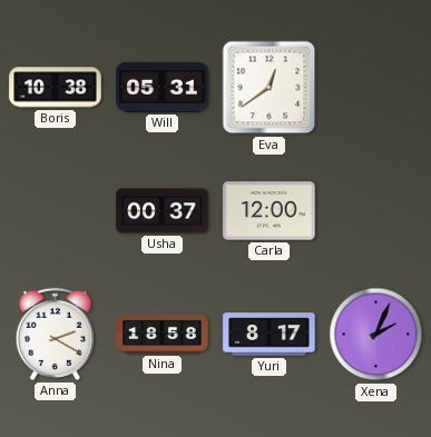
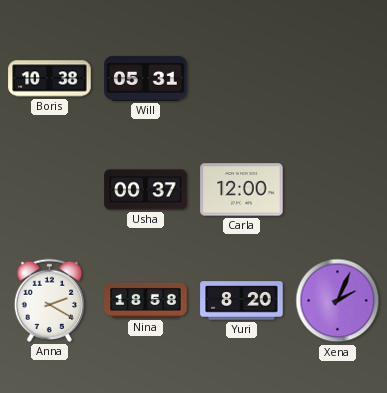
Eva: 12:39 -> none
Yuri: 8:17 -> 8:20
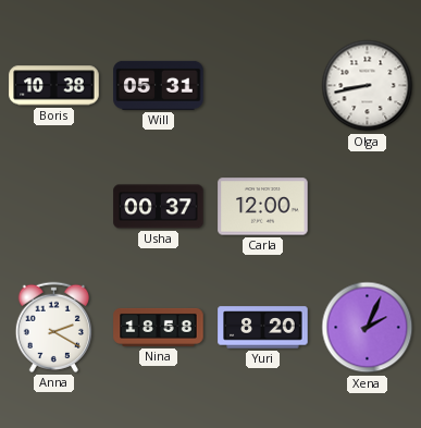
Olga: none -> 8:43
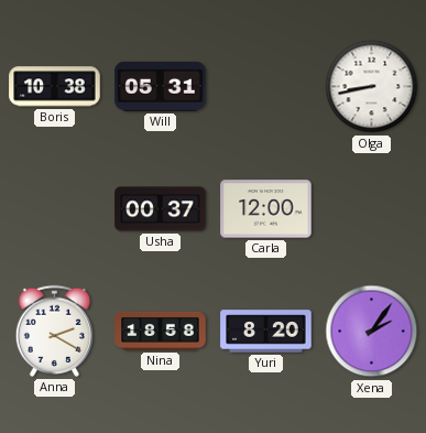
Xena: 2:04 -> 2:06
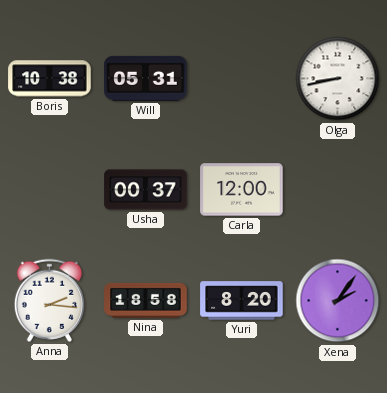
Anna: 2:20 -> 2:16
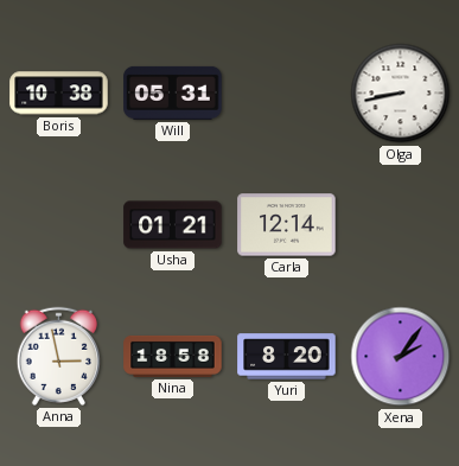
Usha: 00:37 -> 01:21
Carla: 12:00 -> 12:14
Anna: 2:16 -> 2:58
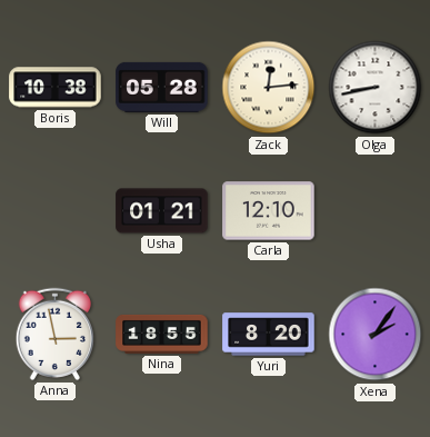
Will: 05:31 -> 05:28
Zack: none -> 12:14
Carla: 12:14 -> 12:10
Nina: 18:58 -> 18:55
